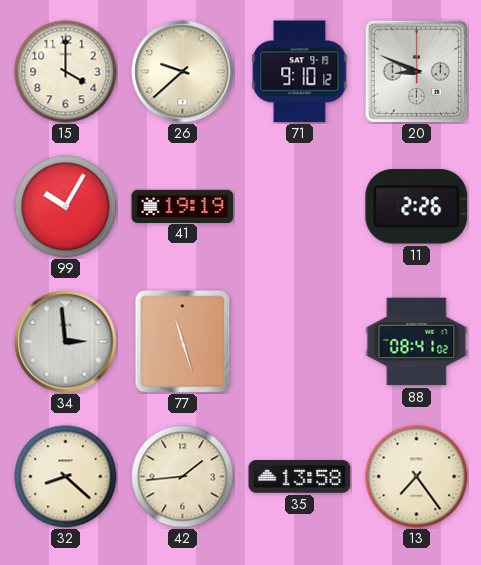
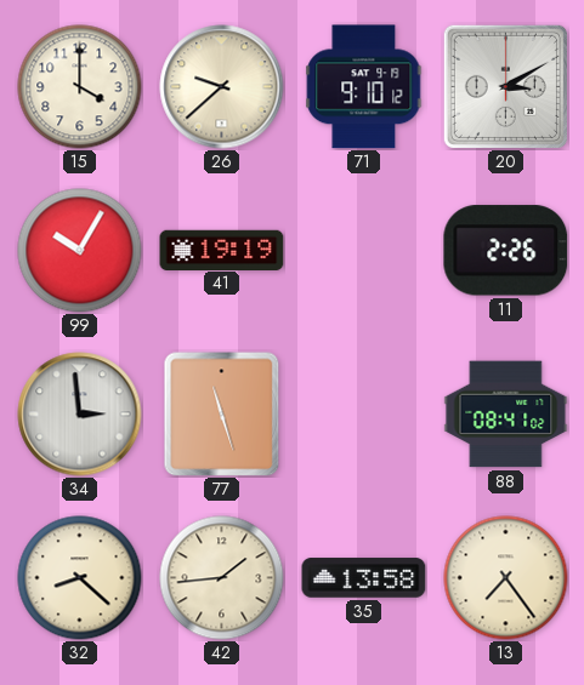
20: 8:49 -> 3:10
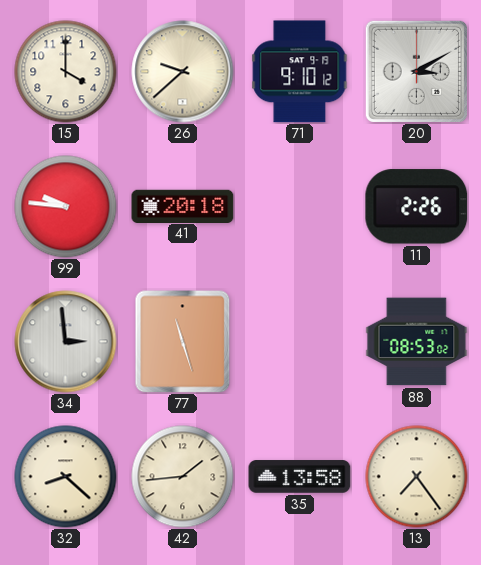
99: 10:05 -> 9:46
41: 19:19 -> 20:18
88: 08:41 -> 08:53
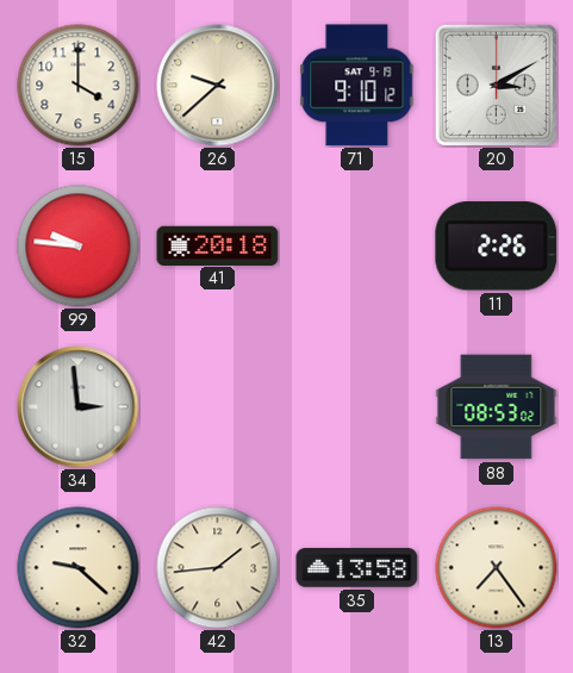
77: 11:27 -> none
32: 8:22 -> 9:22
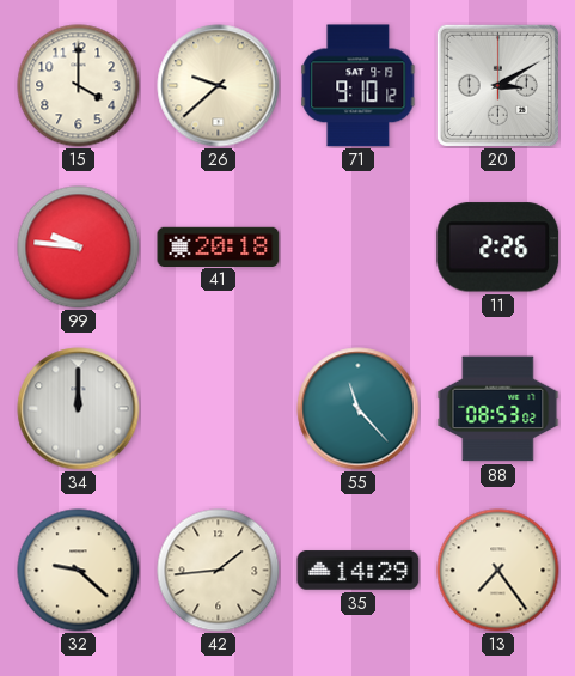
34: 2:59 -> 12:00
55: none -> 11:23
35: 13:58 -> 14:29
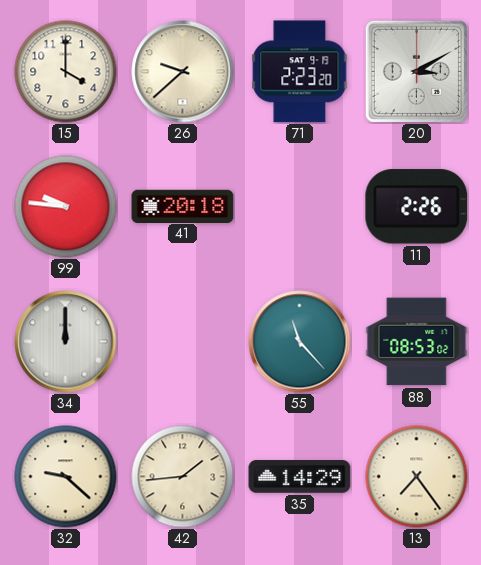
71: 9:10 -> 2:23
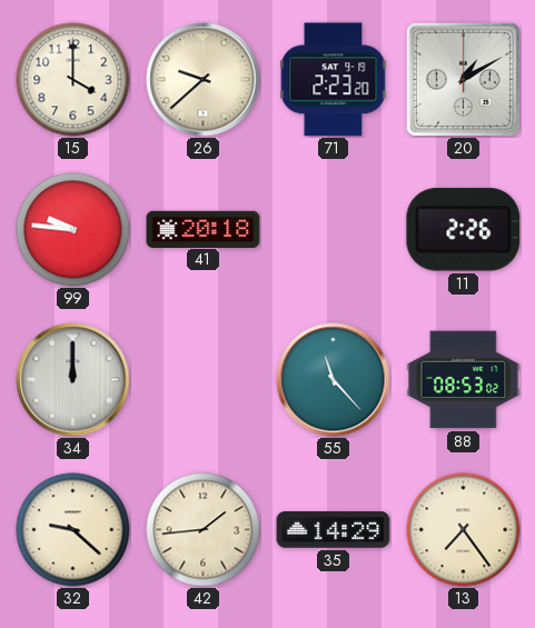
20: 3:10 -> 1:10
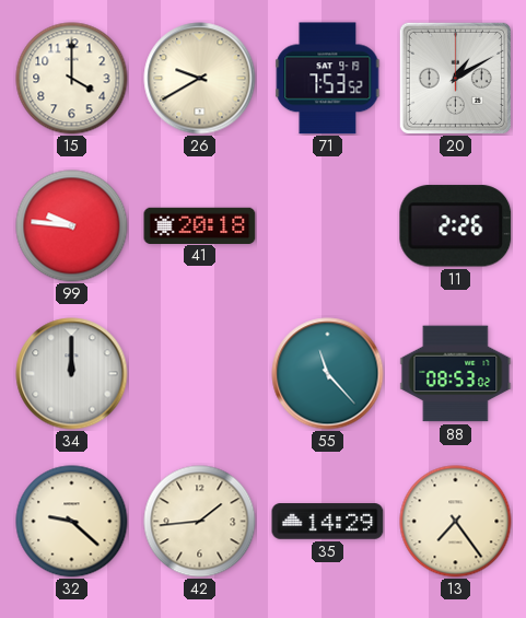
26: 9:38 -> 9:40
71: 2:23 -> 7:53
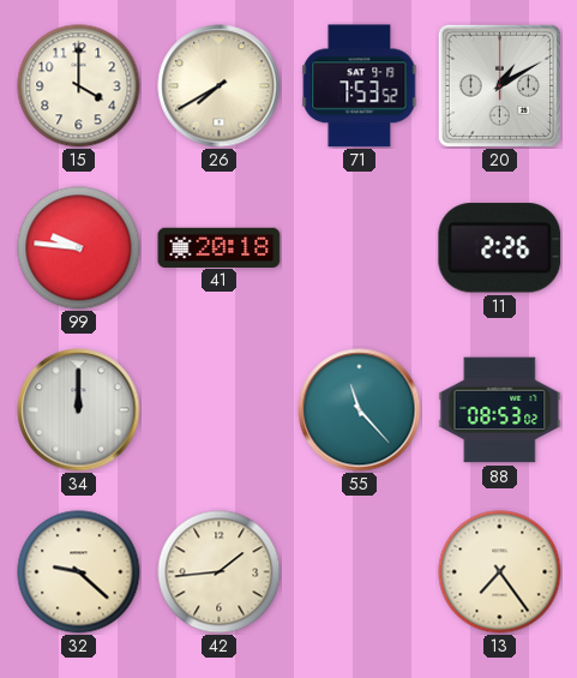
26: 9:40 -> 7:40
35: 14:29 -> none
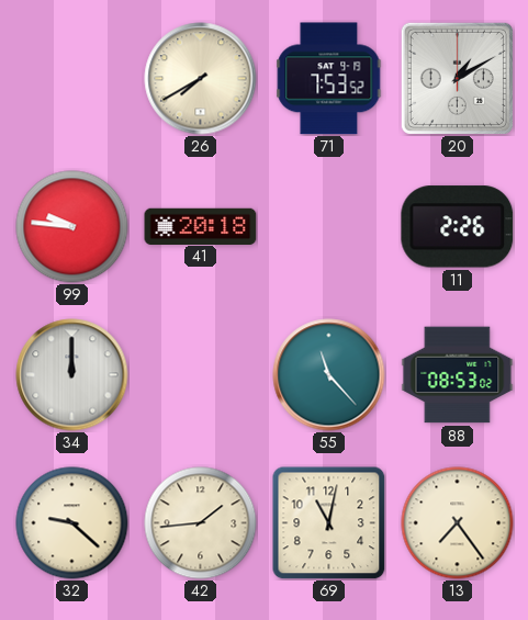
15: 4:00 -> none
69: none -> 11:02
